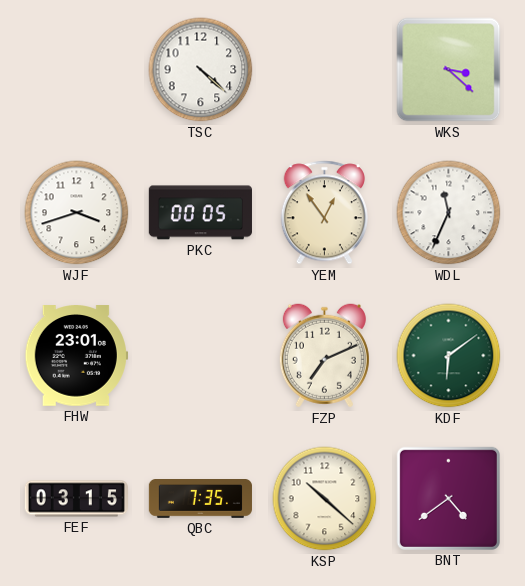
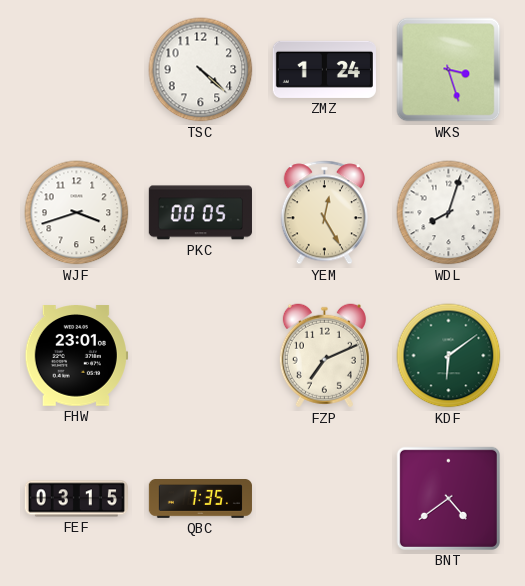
ZMZ: none -> 1:24
WKS: 3:22 -> 3:27
YEM: 12:54 -> 12:25
WDL: 11:34 -> 8:03
KSP: 10:22 -> none
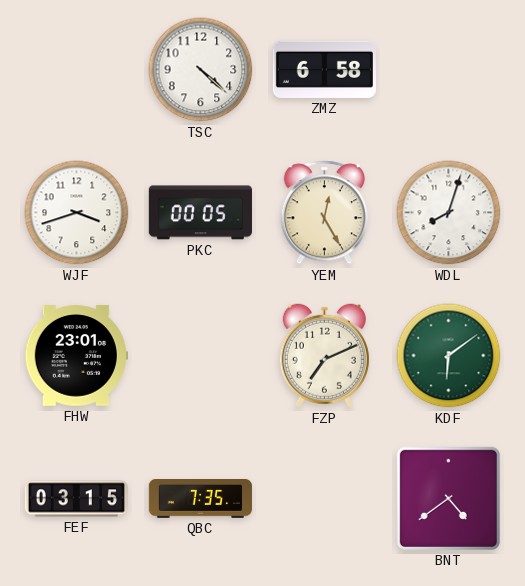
ZMZ: 1:24 -> 6:58
WKS: 3:27 -> none
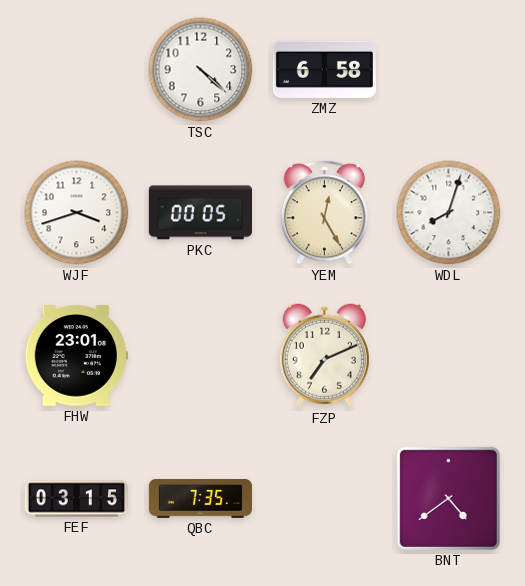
KDF: 6:09 -> none
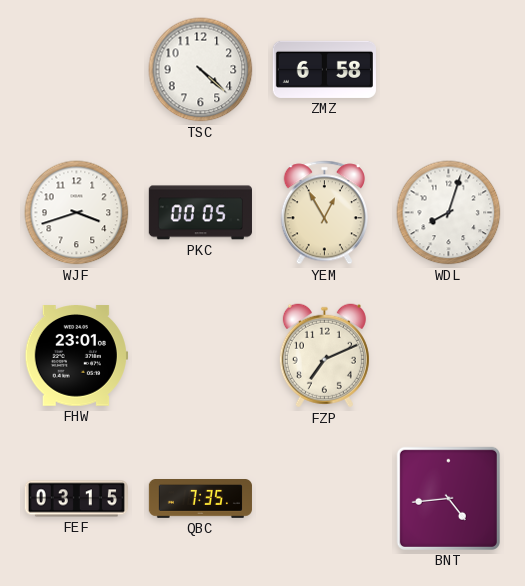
YEM: 12:25 -> 12:55
BNT: 4:39 -> 4:44
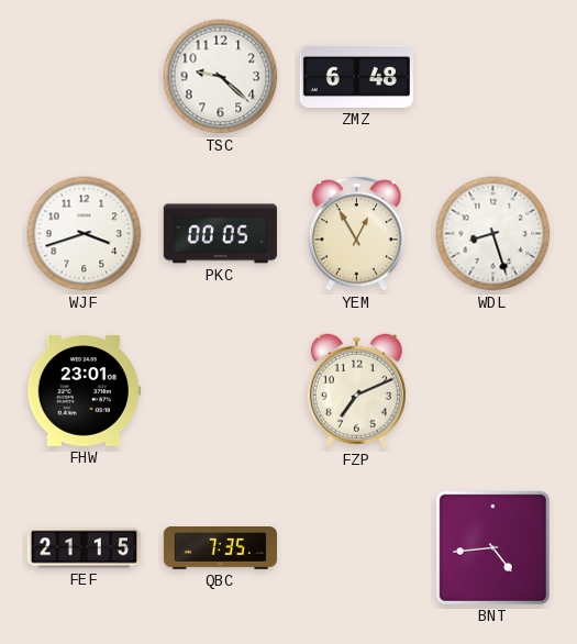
TSC: 4:22 -> 9:22
ZMZ: 6:58 -> 6:48
WDL: 8:03 -> 8:27
FEF: 03:15 -> 21:15
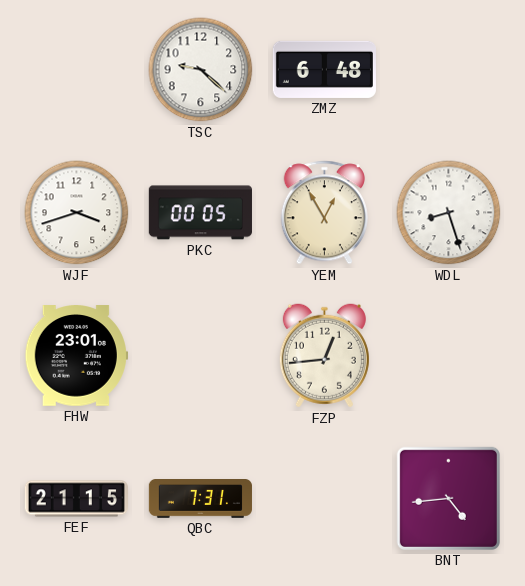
FZP: 7:11 -> 12:44
QBC: 7:35 -> 7:31
